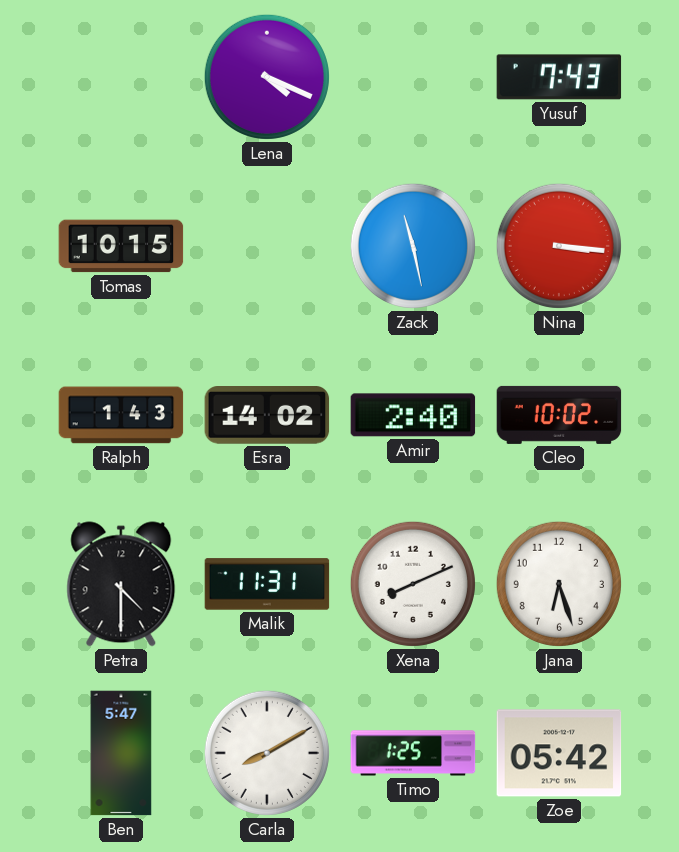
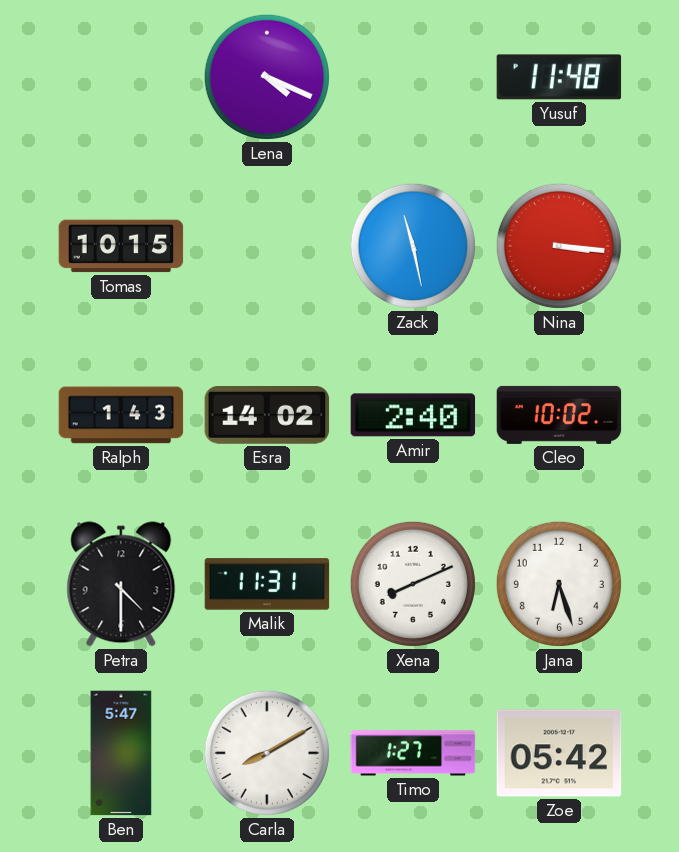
Yusuf: 7:43 -> 11:48
Timo: 1:25 -> 1:27
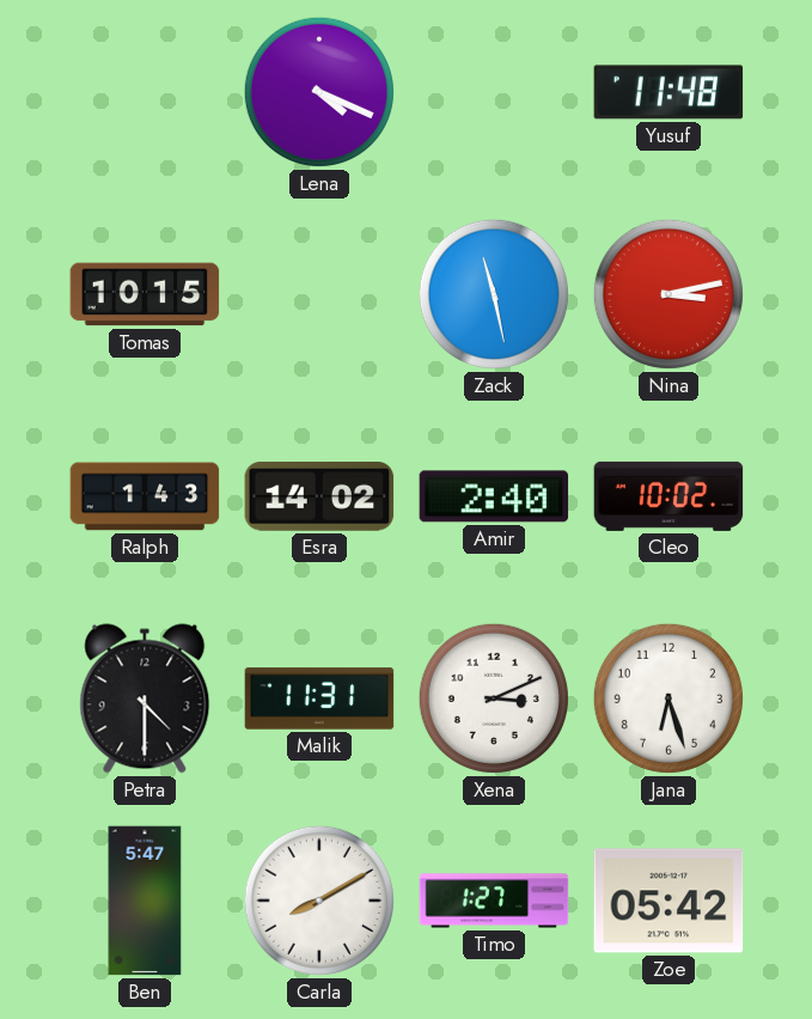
Nina: 3:16 -> 3:13
Xena: 8:11 -> 3:11
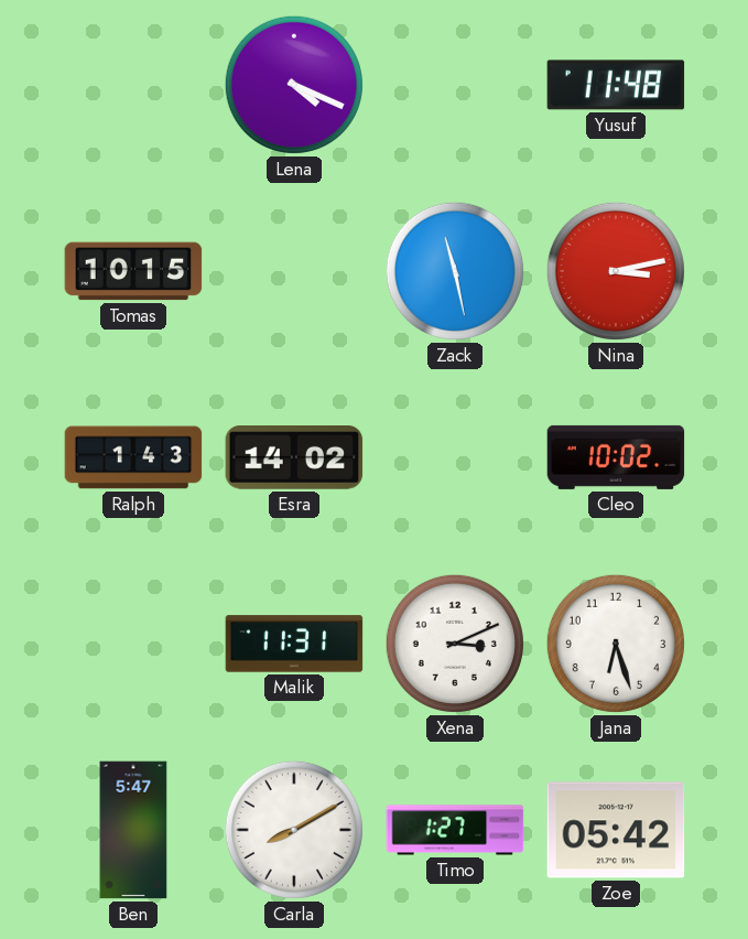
Amir: 2:40 -> none
Petra: 4:30 -> none
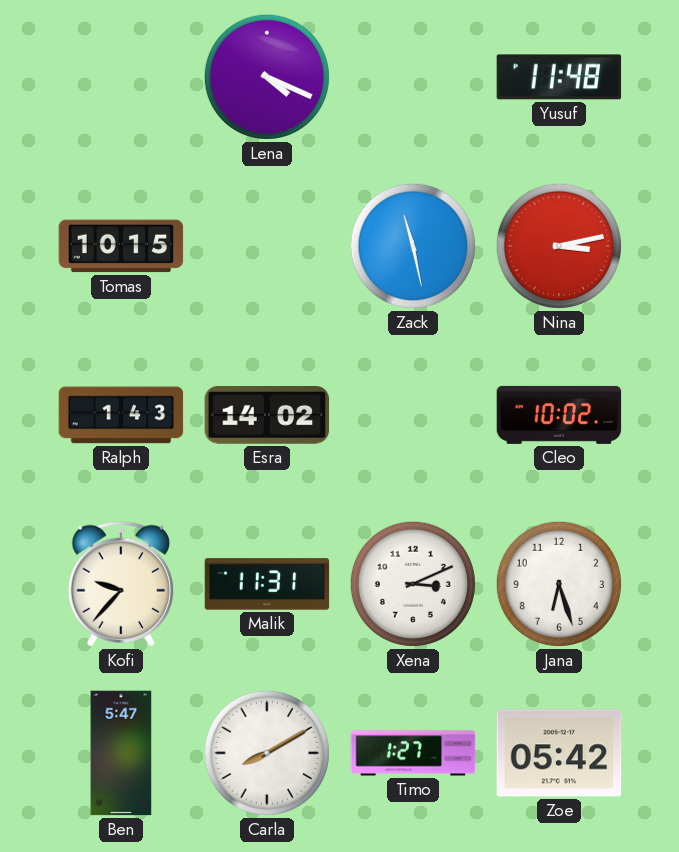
Kofi: none -> 9:37
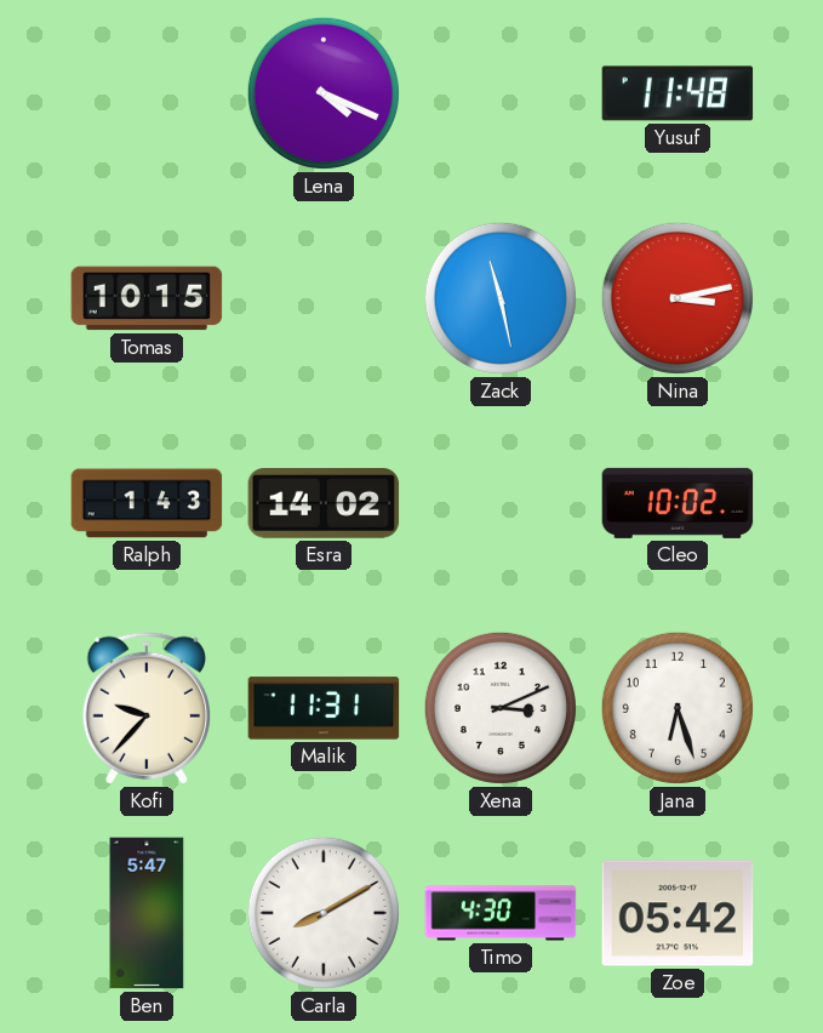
Timo: 1:27 -> 4:30
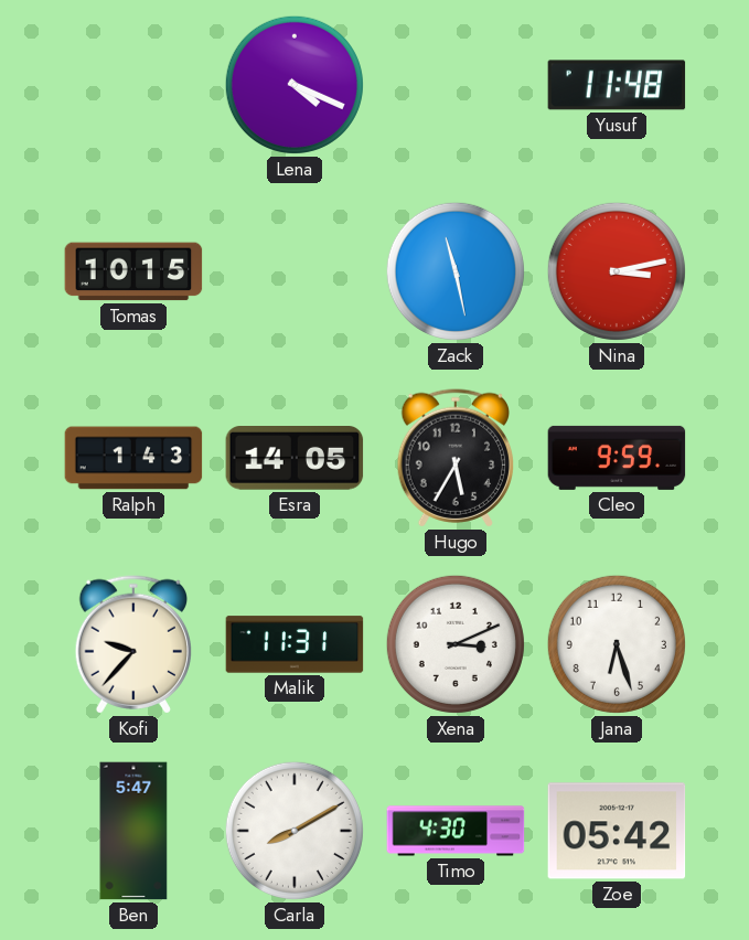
Esra: 14:02 -> 14:05
Hugo: none -> 5:35
Cleo: 10:02 -> 9:59
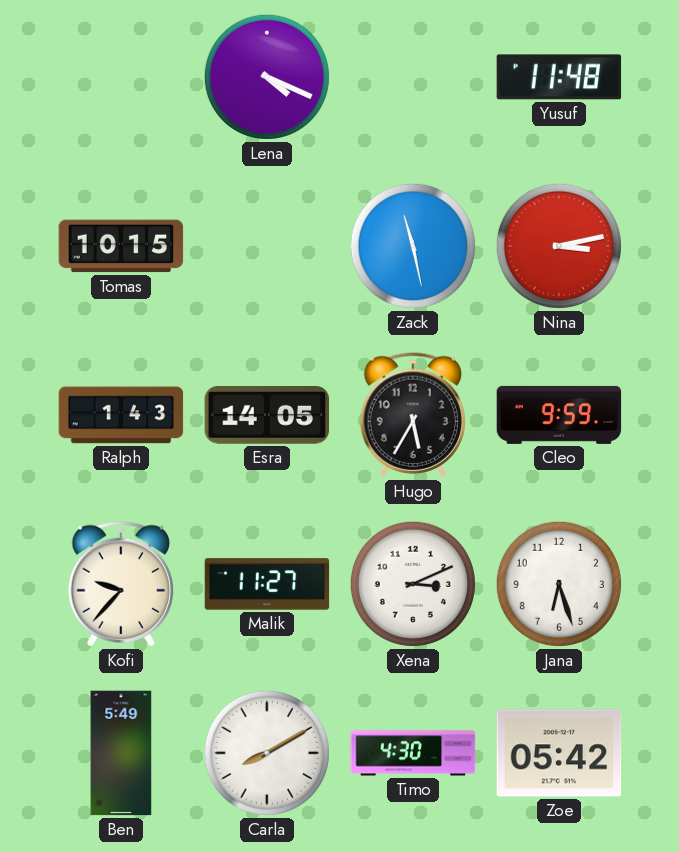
Malik: 11:31 -> 11:27
Ben: 5:47 -> 5:49
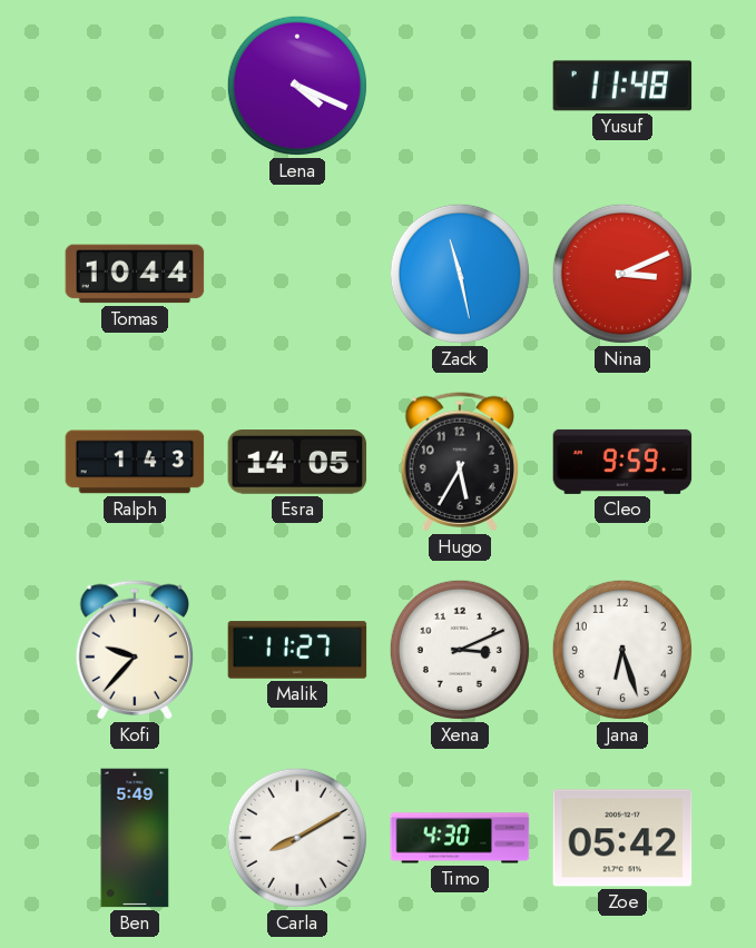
Tomas: 10:15 -> 10:44
Nina: 3:13 -> 3:11
